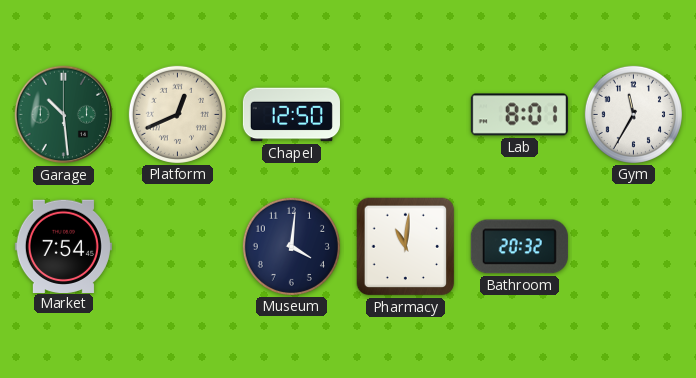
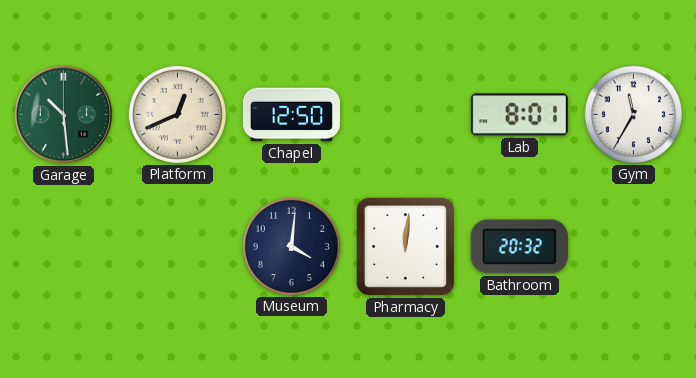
Market: 7:54 -> none
Pharmacy: 11:01 -> 12:01
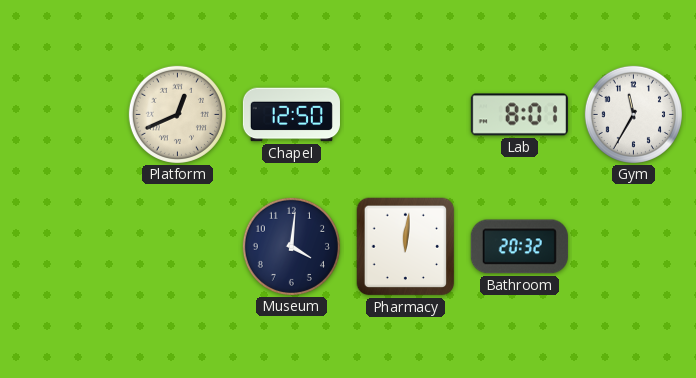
Garage: 10:29 -> none
